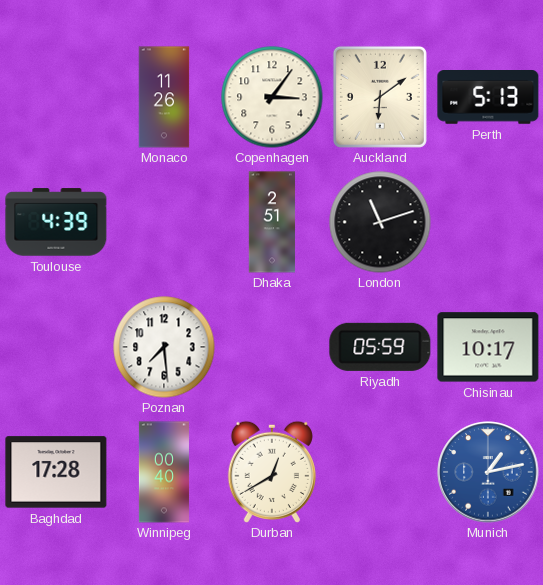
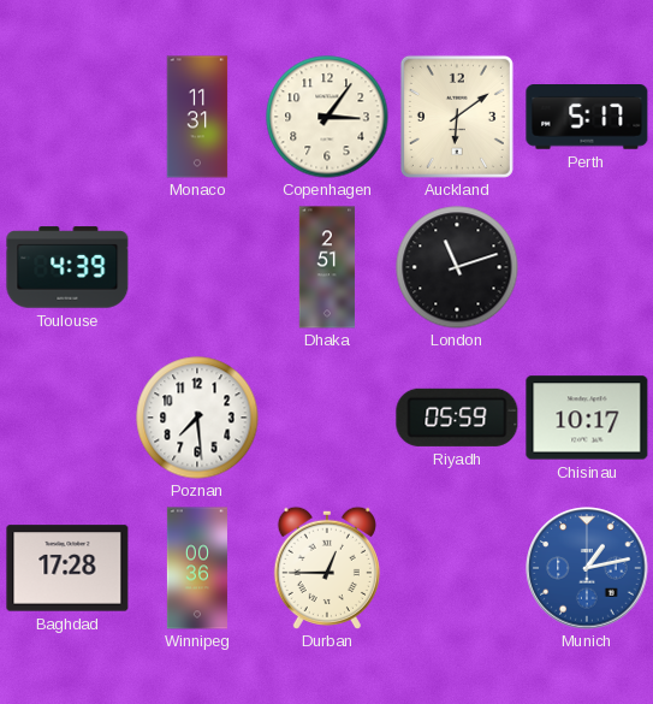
Monaco: 11:26 -> 11:31
Perth: 5:13 -> 5:17
Winnipeg: 00:40 -> 00:36
Durban: 12:40 -> 12:45
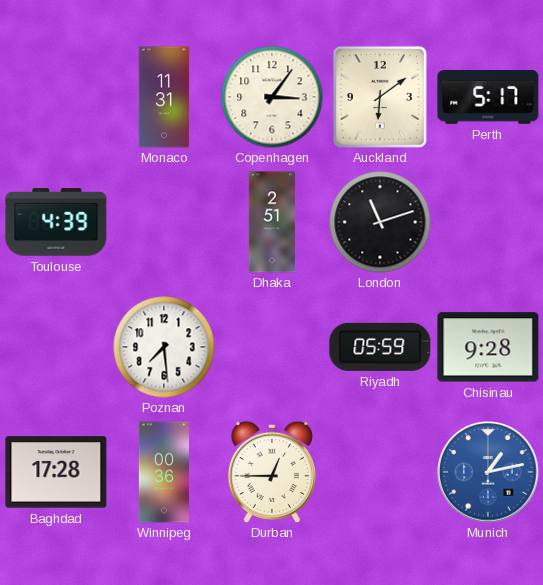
Chisinau: 10:17 -> 9:28
